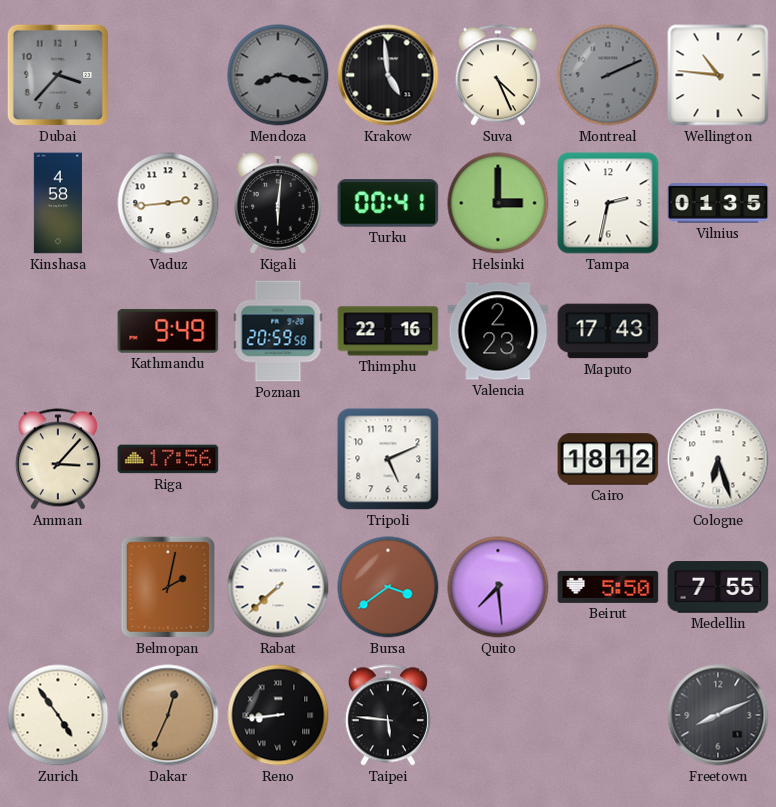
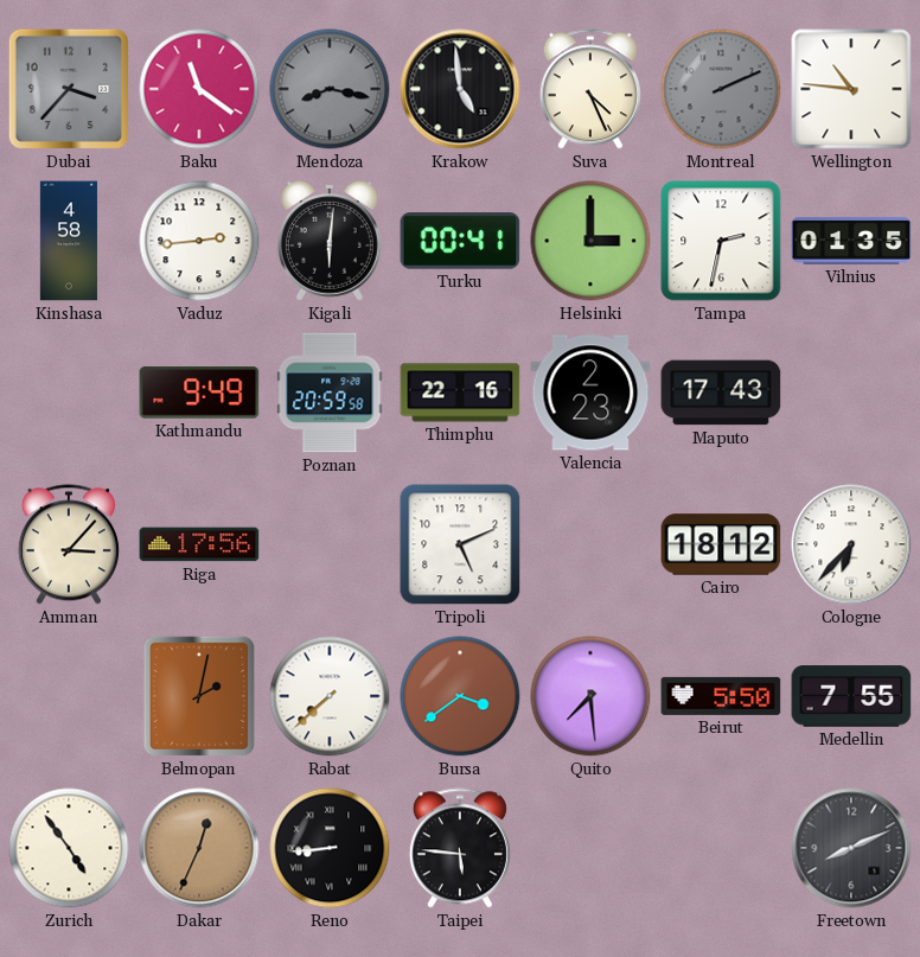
Baku: none -> 11:21
Cologne: 6:27 -> 6:37
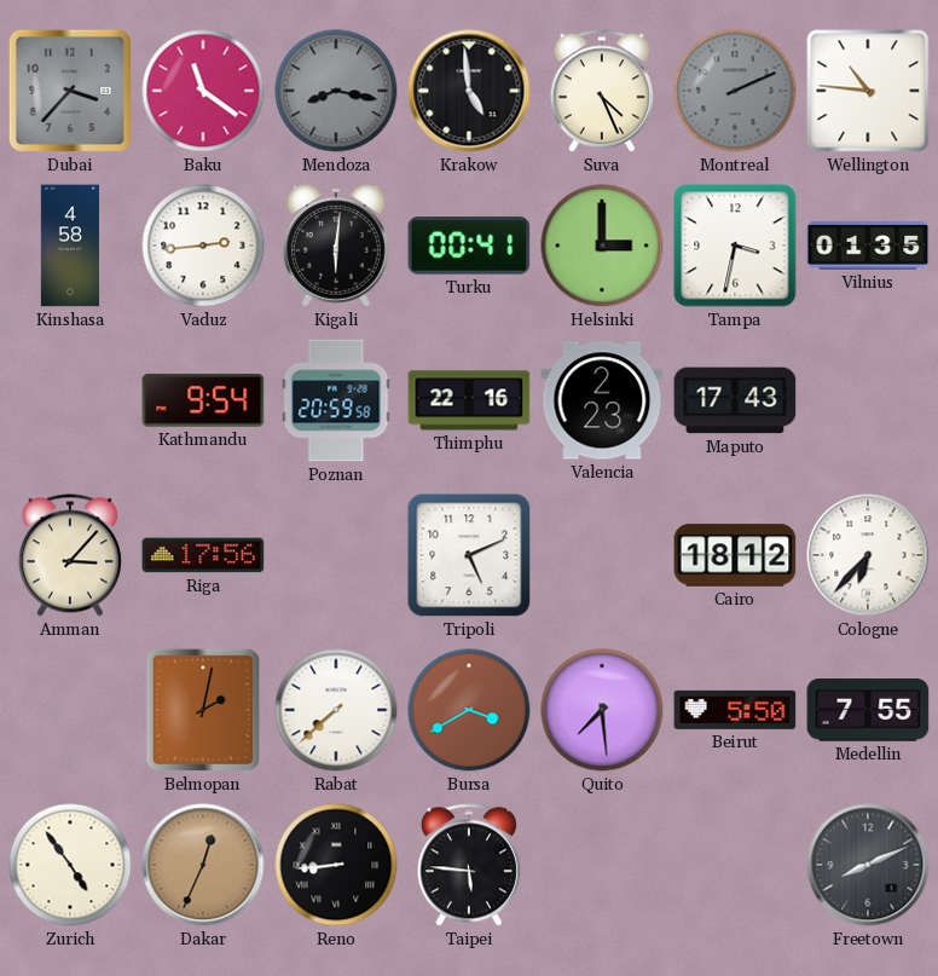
Tampa: 2:32 -> 3:32
Kathmandu: 9:49 -> 9:54
Bursa: 3:39 -> 3:40
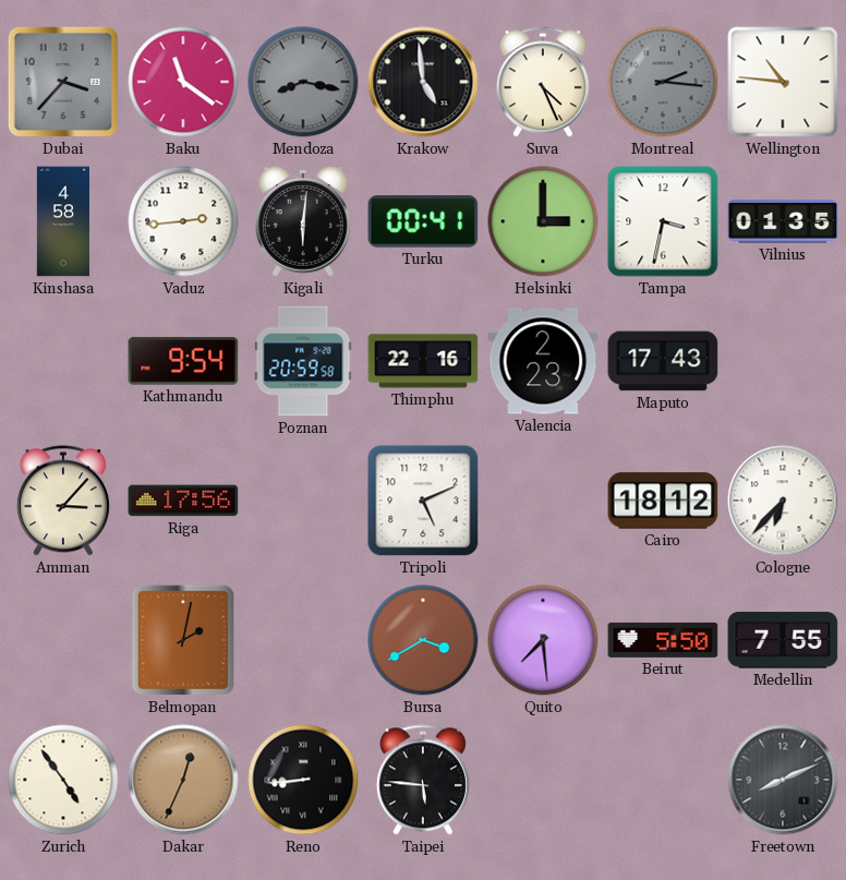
Montreal: 2:11 -> 2:16
Rabat: 7:38 -> none
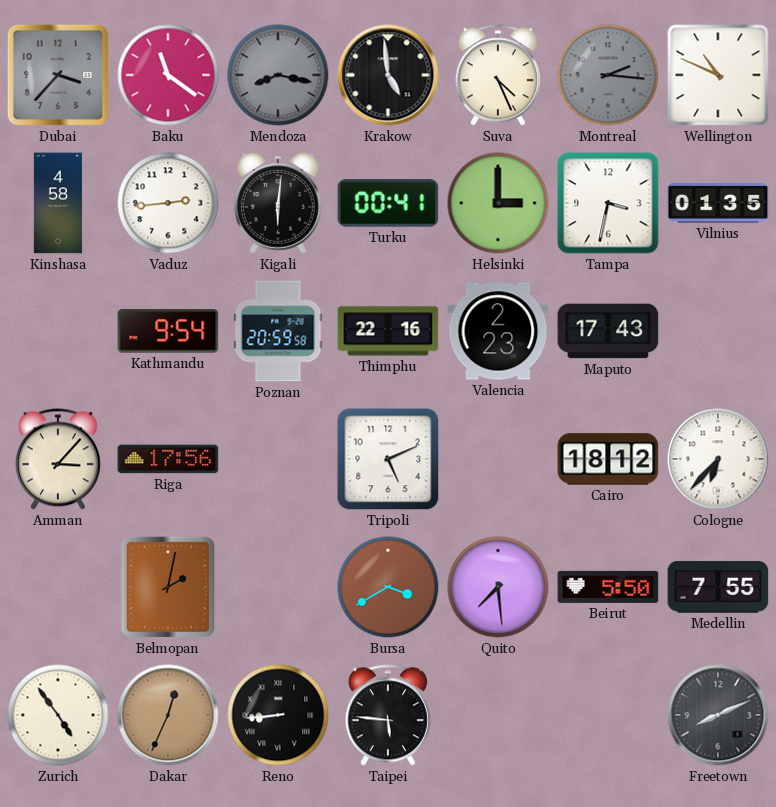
Wellington: 10:46 -> 10:49
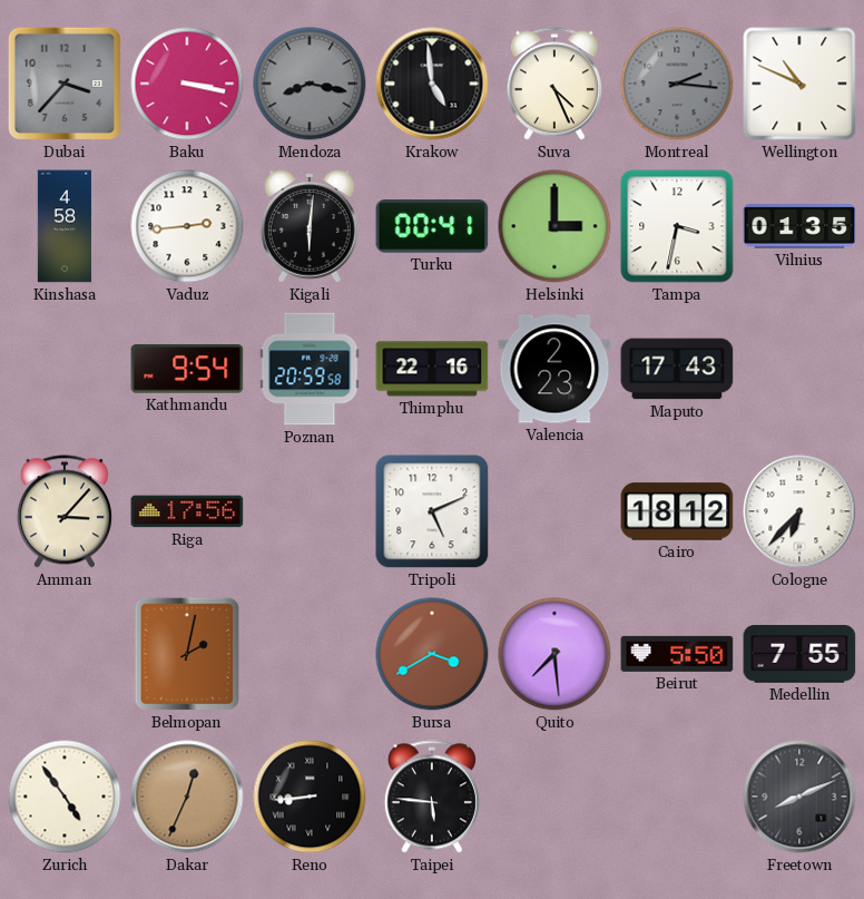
Baku: 11:21 -> 3:17
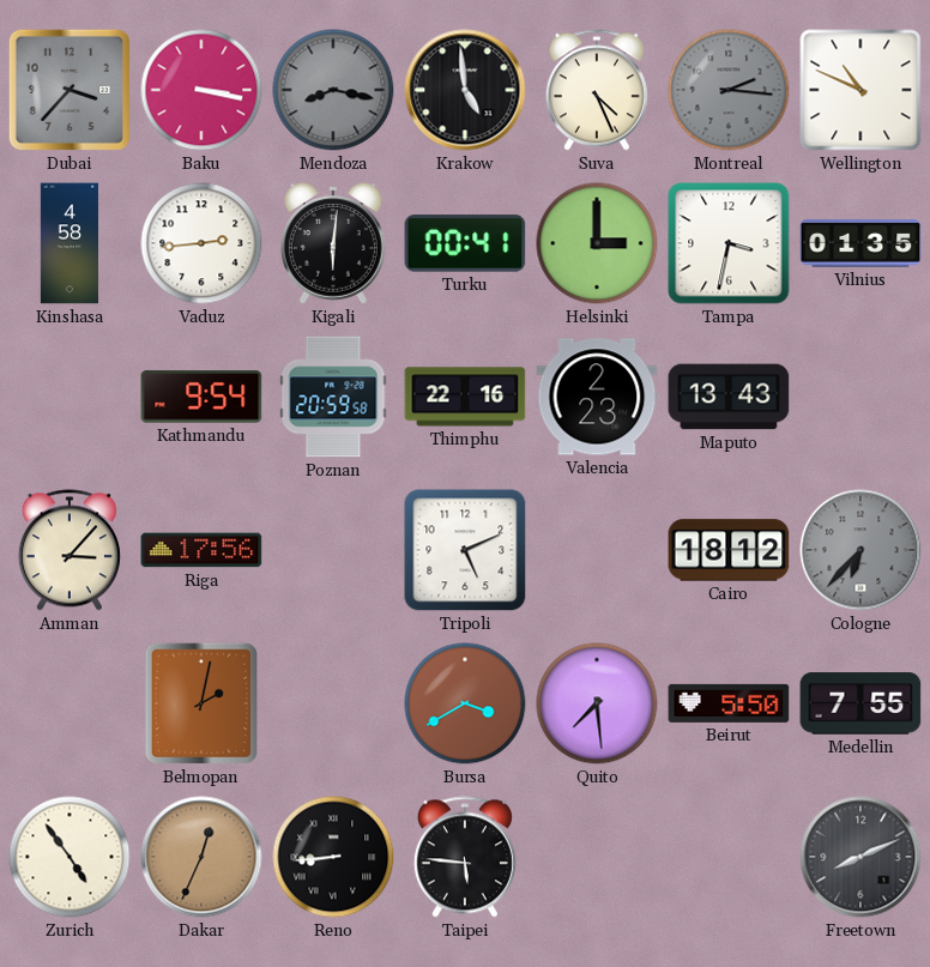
Maputo: 17:43 -> 13:43
Cologne dial: white -> grey
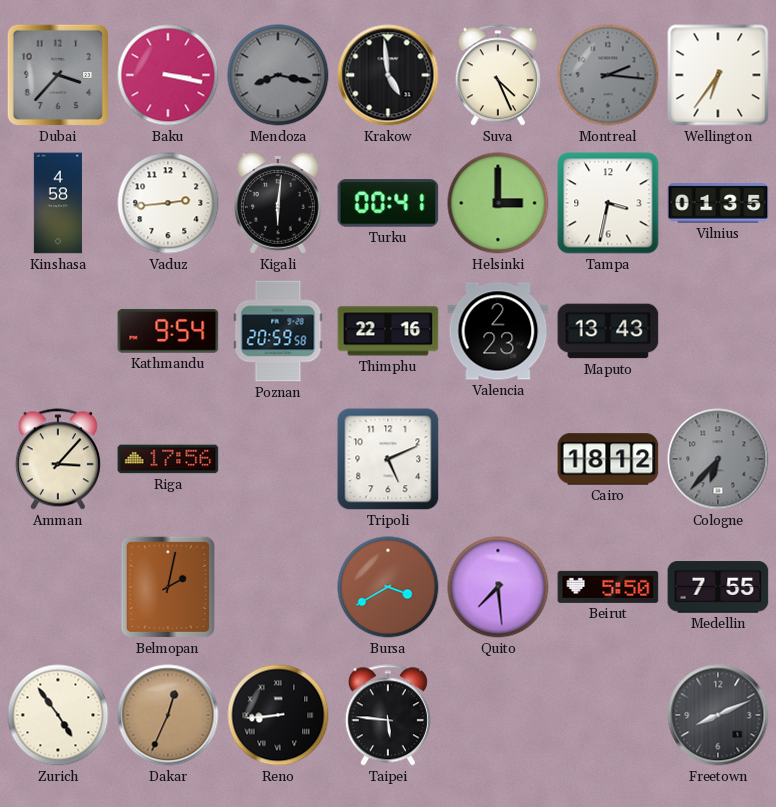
Wellington: 10:49 -> 6:36
